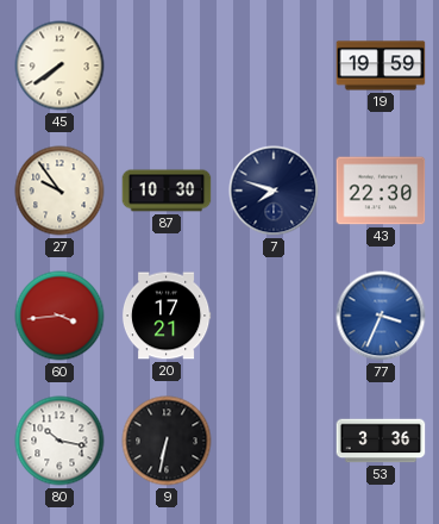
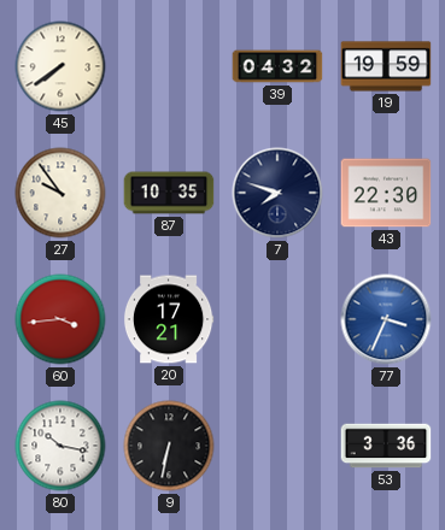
39: none -> 04:32
87: 10:30 -> 10:35
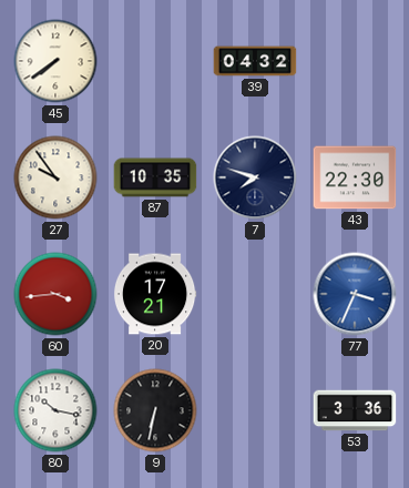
19: 19:59 -> none
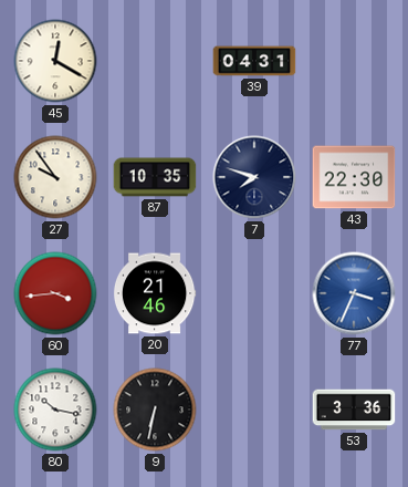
45: 7:39 -> 12:20
39: 04:32 -> 04:31
20: 17:21 -> 21:46
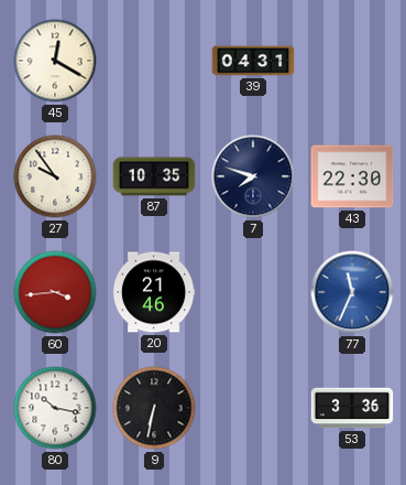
77: 3:34 -> 11:34
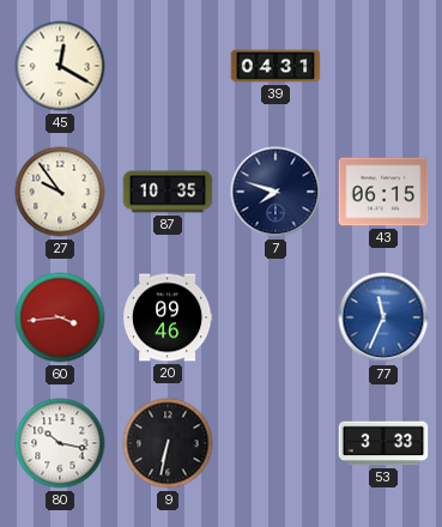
43: 22:30 -> 06:15
20: 21:46 -> 09:46
53: 3:36 -> 3:33
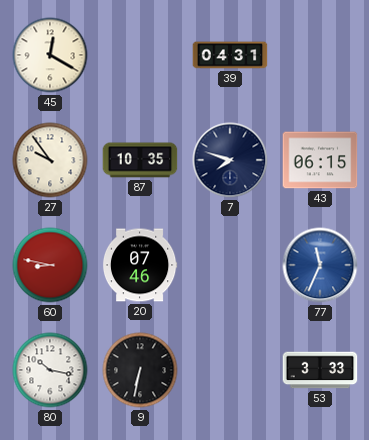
60: 3:44 -> 8:47
20: 09:46 -> 07:46
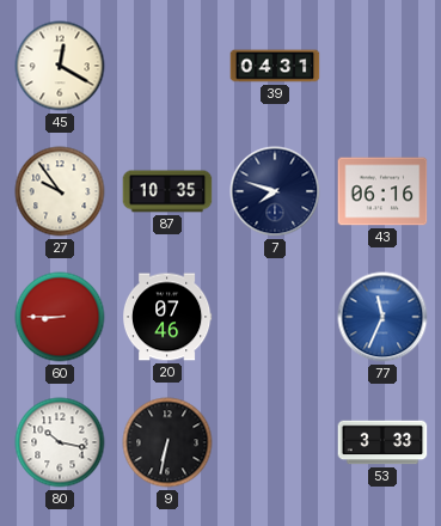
43: 06:15 -> 06:16
60: 8:47 -> 8:45
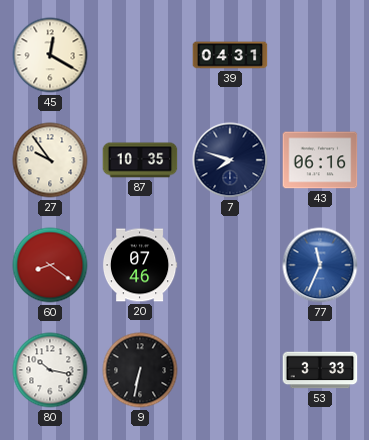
60: 8:45 -> 8:21
